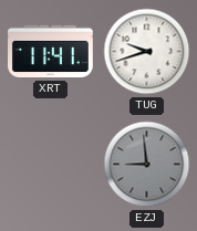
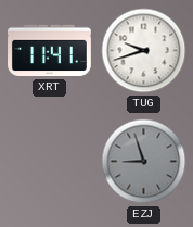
EZJ: 8:59 -> 8:57
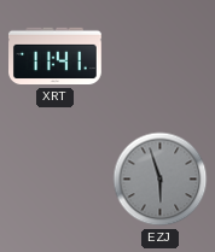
TUG: 9:42 -> none
EZJ: 8:57 -> 5:57
